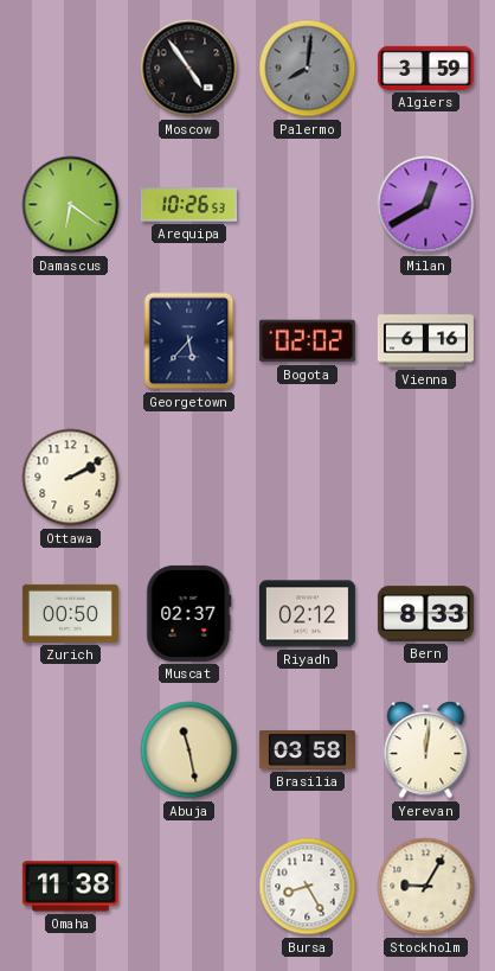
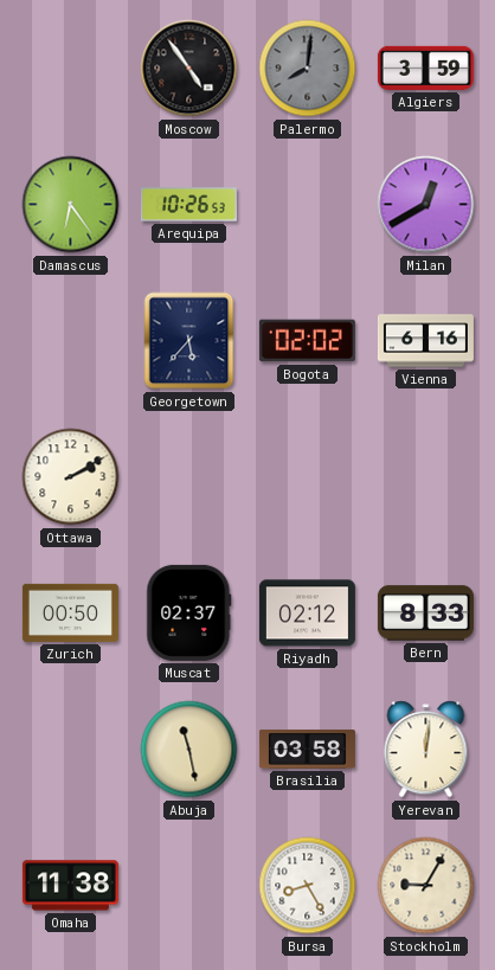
Damascus: 6:21 -> 6:24
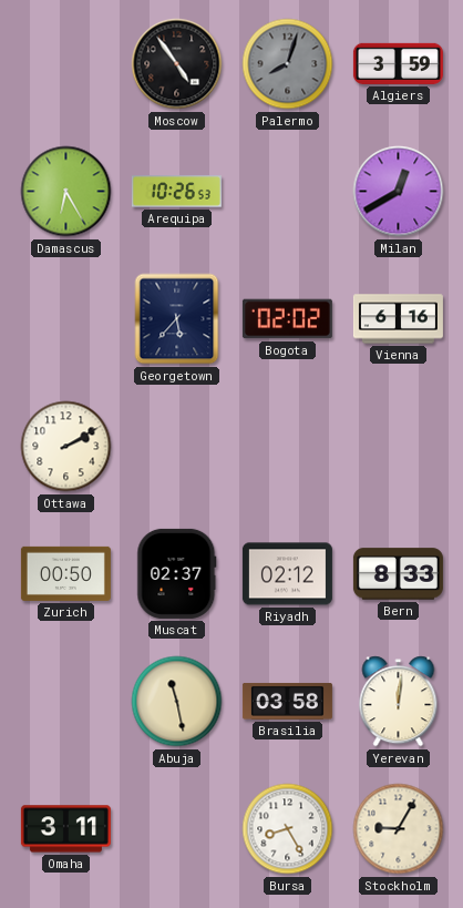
Palermo: 8:01 -> 8:03
Damascus: 6:24 -> 6:25
Omaha: 11:38 -> 3:11
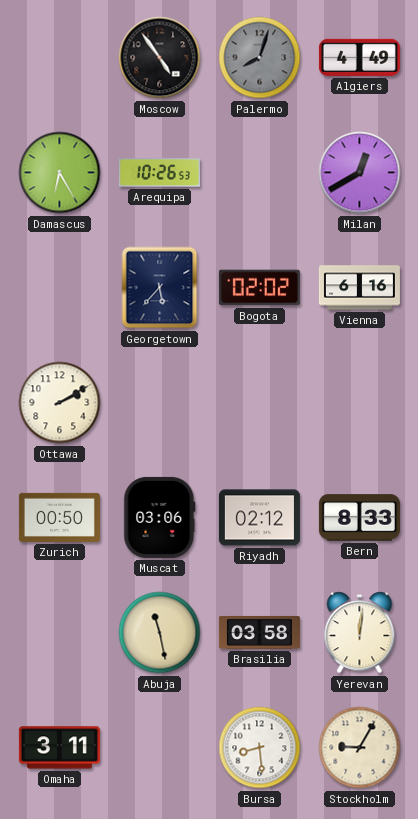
Algiers: 3:59 -> 4:49
Muscat: 02:37 -> 03:06
Bursa: 8:25 -> 8:29
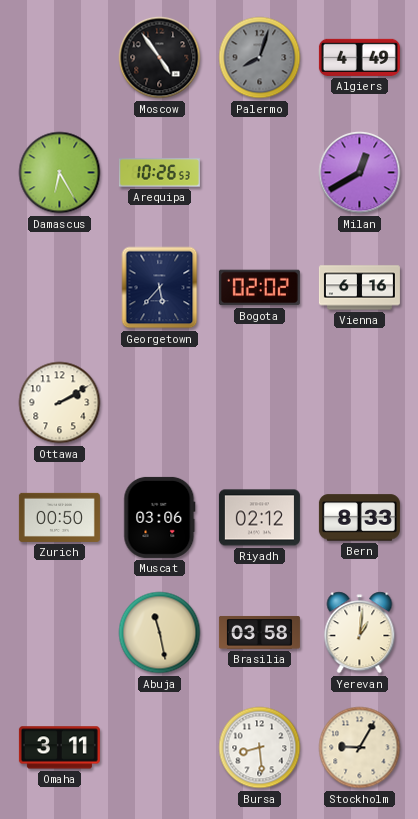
Yerevan: 12:01 -> 1:01
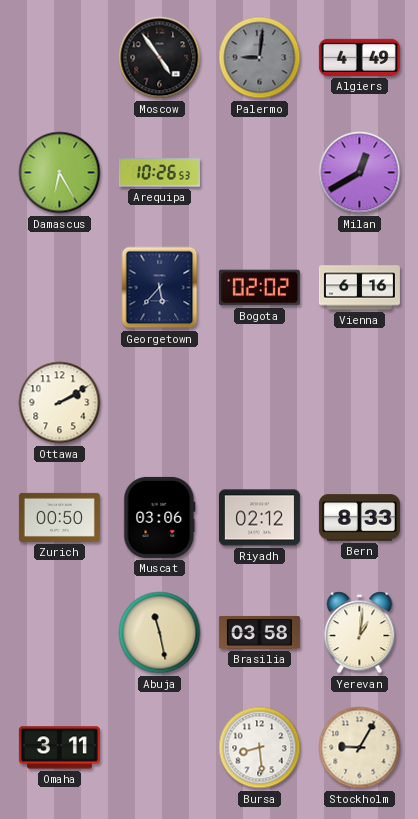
Palermo: 8:03 -> 9:01
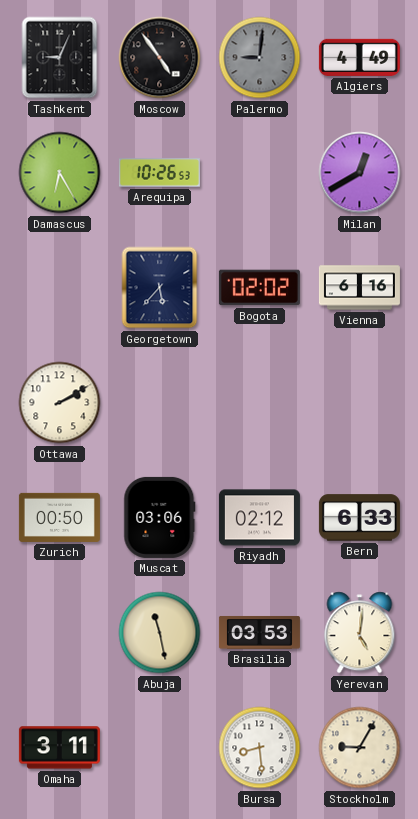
Tashkent: none -> 9:04
Bern: 8:33 -> 6:33
Brasilia: 03:58 -> 03:53
Yerevan: 1:01 -> 5:01
